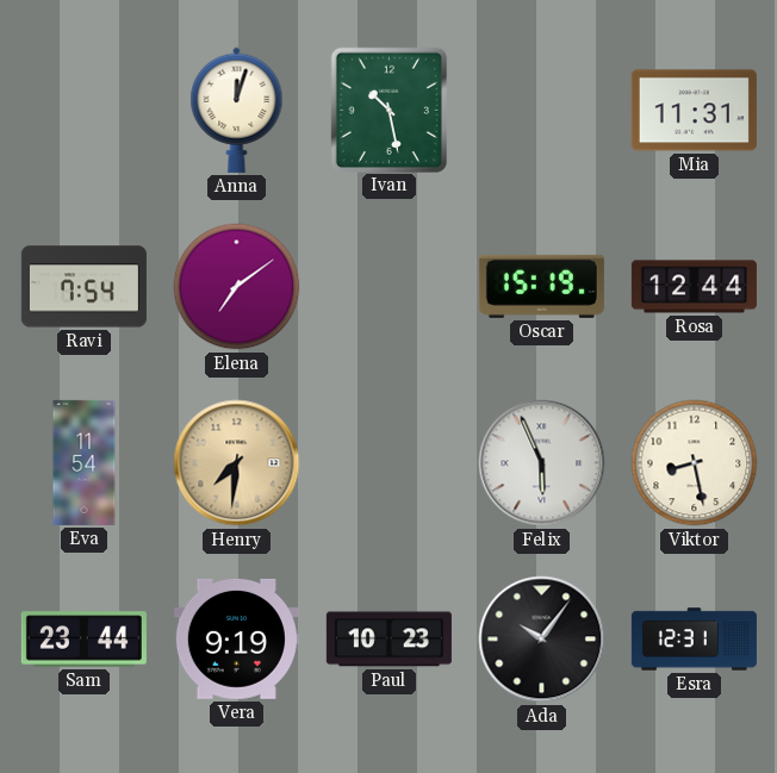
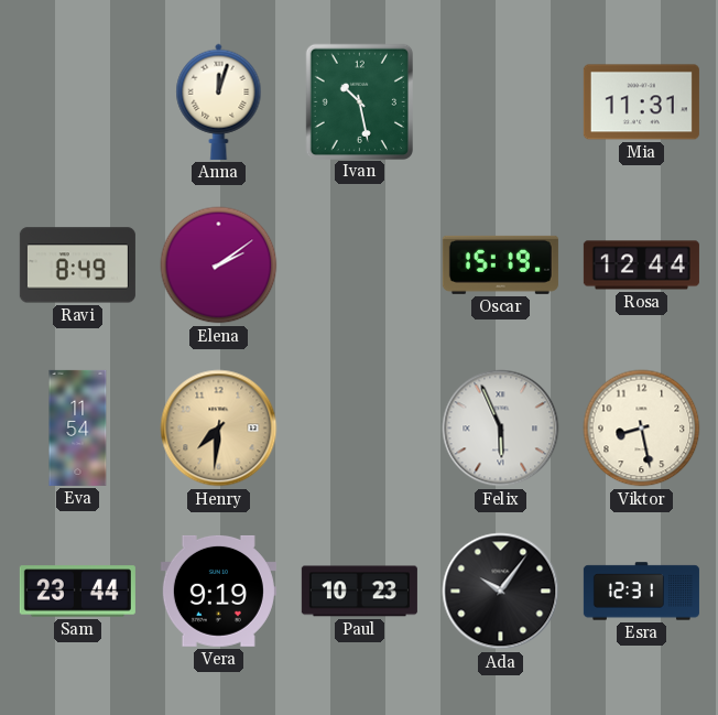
Ravi: 7:54 -> 8:49
Elena: 7:09 -> 2:09
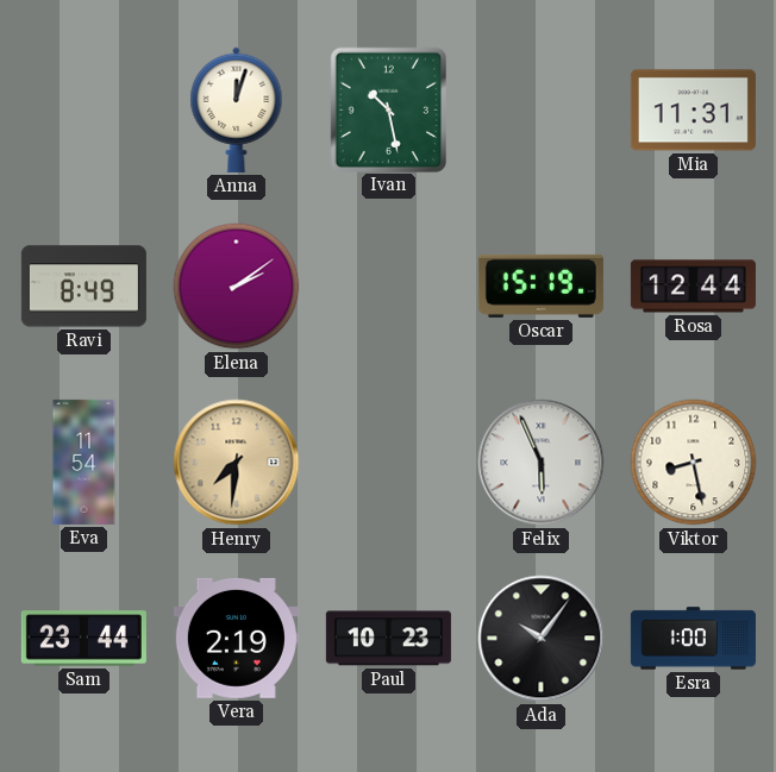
Vera: 9:19 -> 2:19
Esra: 12:31 -> 1:00
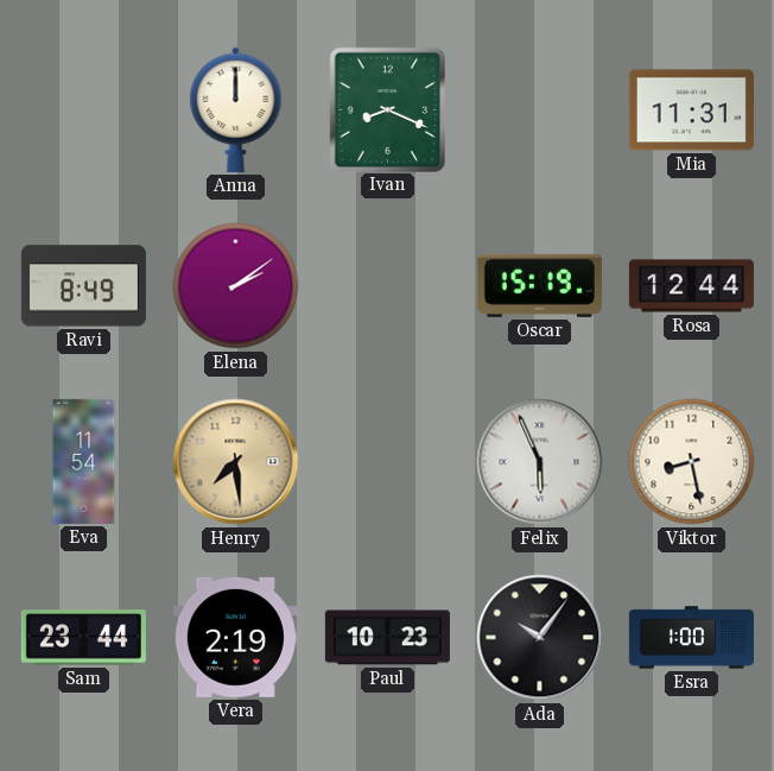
Anna: 12:03 -> 12:00
Ivan: 10:28 -> 8:19
Henry: 7:31 -> 7:29
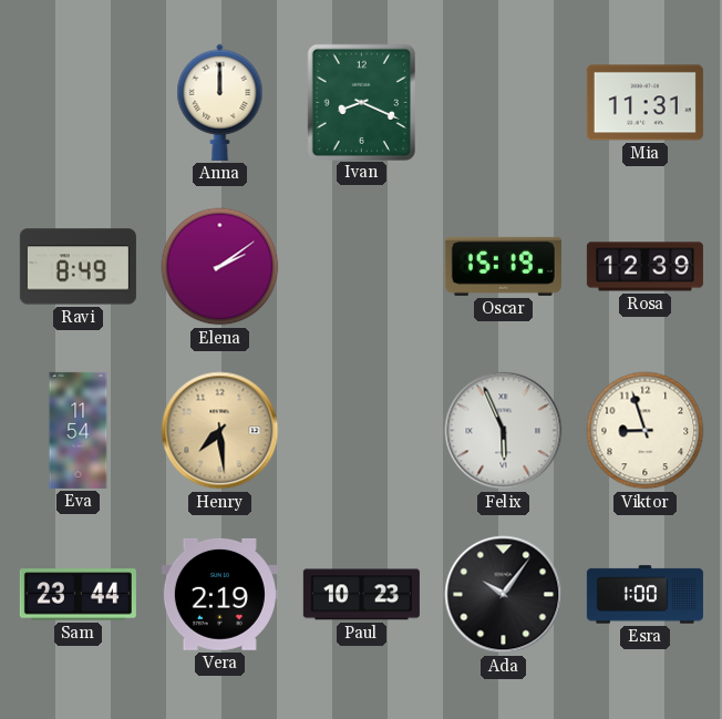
Rosa: 12:44 -> 12:39
Viktor: 8:28 -> 8:57
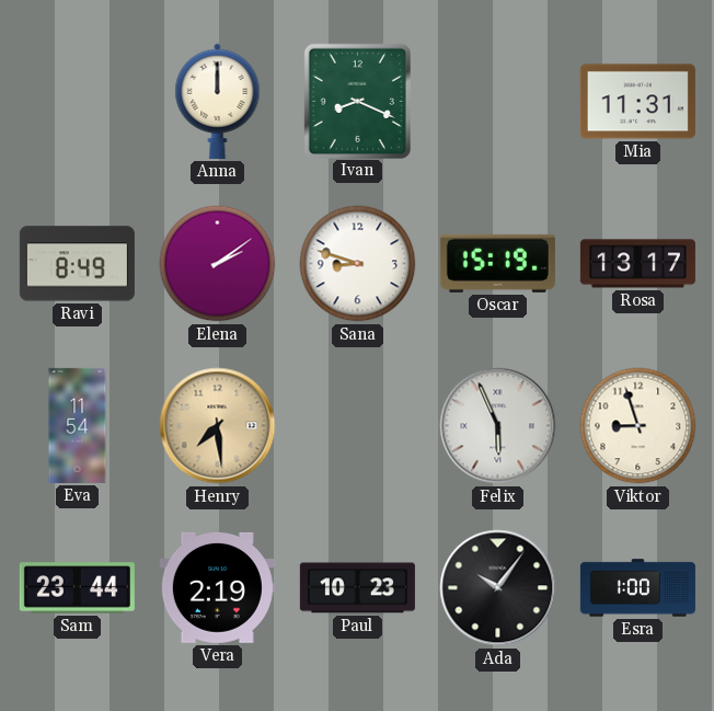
Sana: none -> 8:48
Rosa: 12:39 -> 13:17
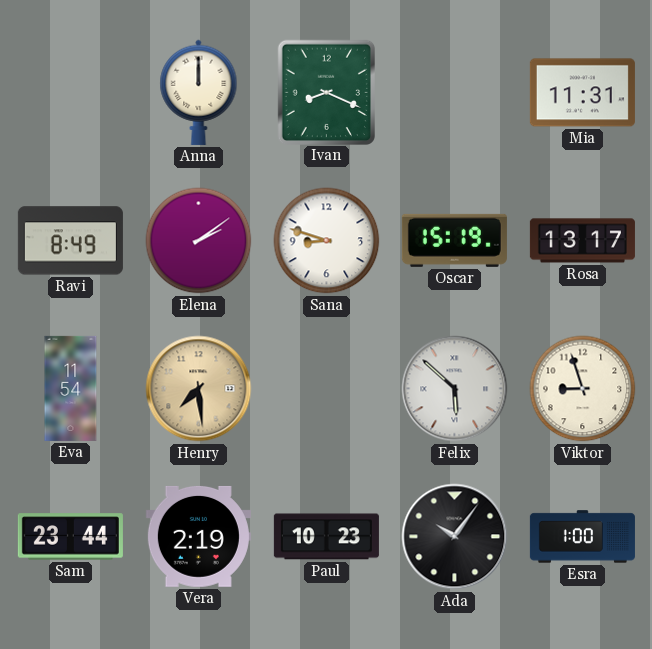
Felix: 5:56 -> 5:52
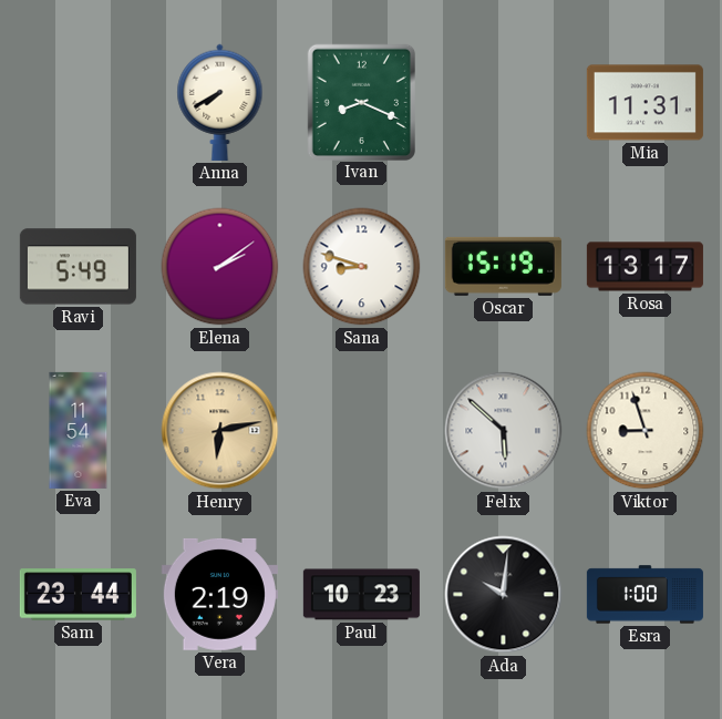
Anna: 12:00 -> 7:40
Ravi: 8:49 -> 5:49
Henry: 7:29 -> 6:13
Ada: 10:06 -> 10:01
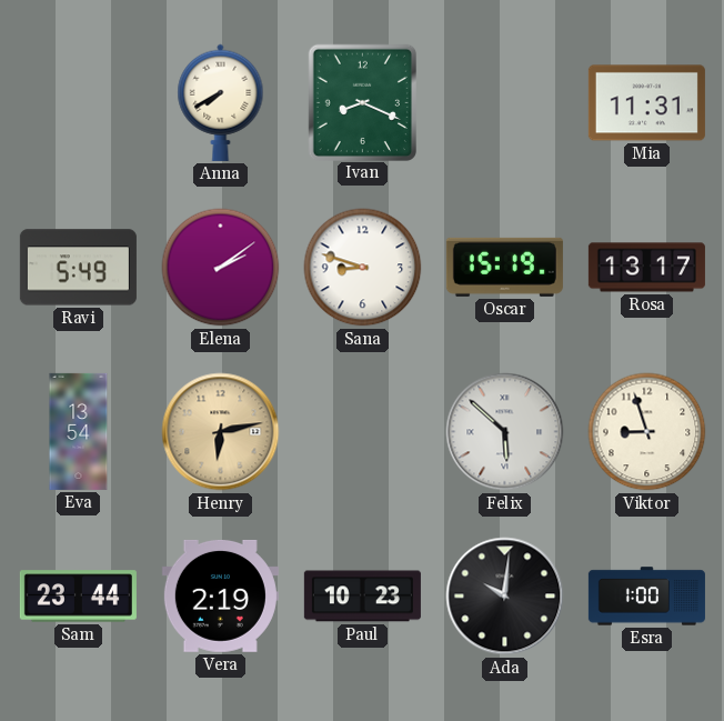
Eva: 11:54 -> 13:54
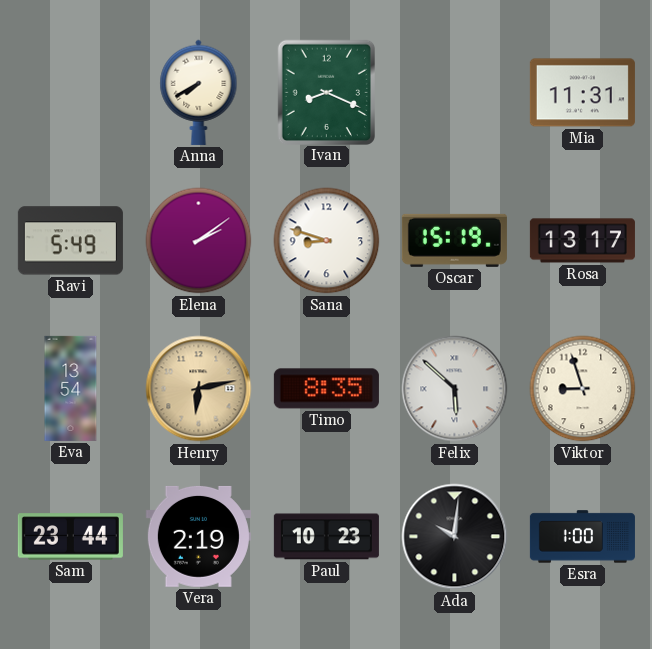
Timo: none -> 8:35
